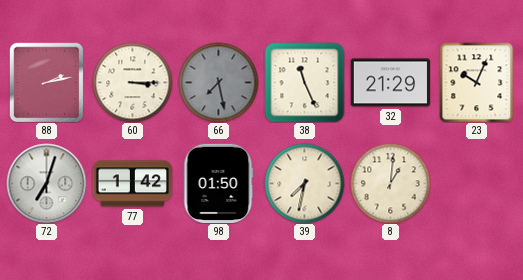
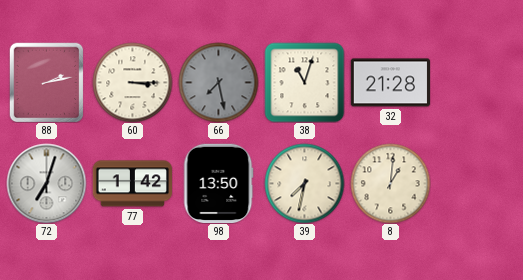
38: 11:26 -> 11:03
32: 21:29 -> 21:28
23: 10:04 -> none
98: 01:50 -> 13:50
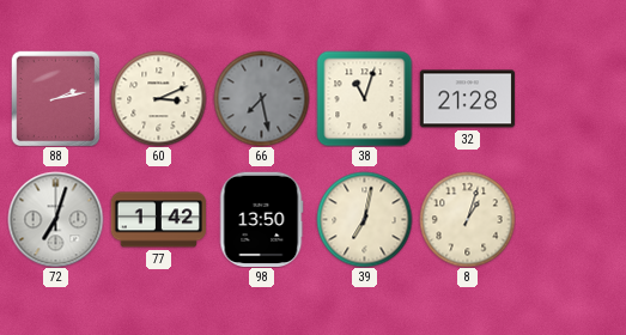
60: 3:15 -> 3:11
39: 7:32 -> 7:02
8: 1:01 -> 1:03
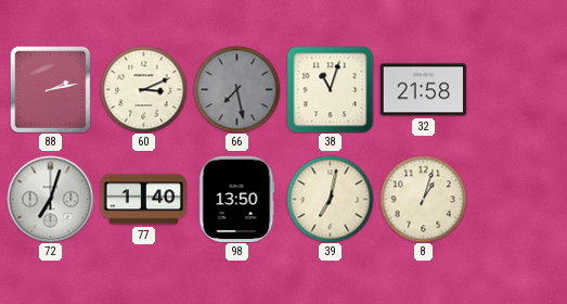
32: 21:28 -> 21:58
77: 1:42 -> 1:40
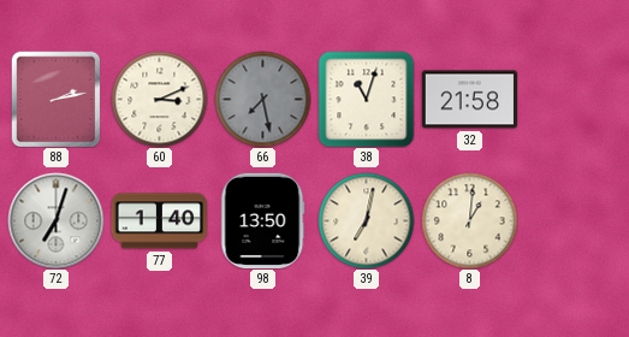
8: 1:03 -> 1:01
